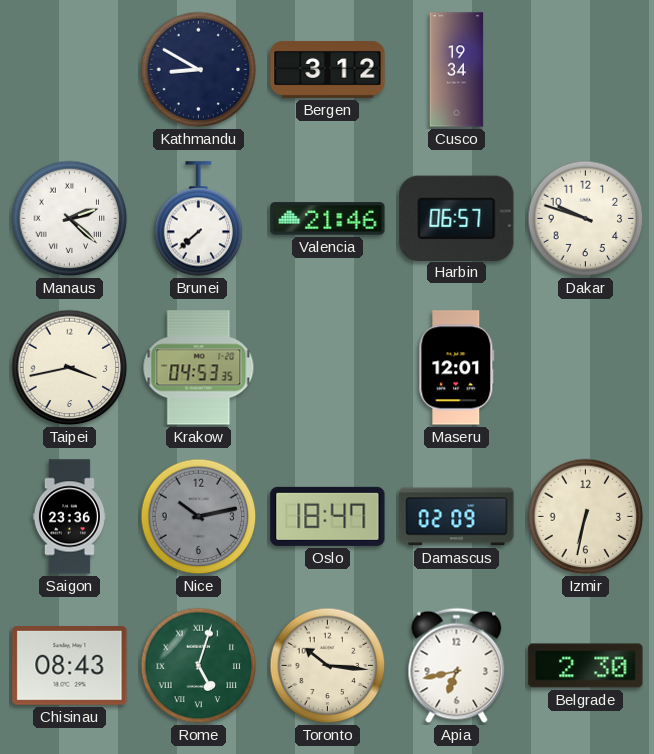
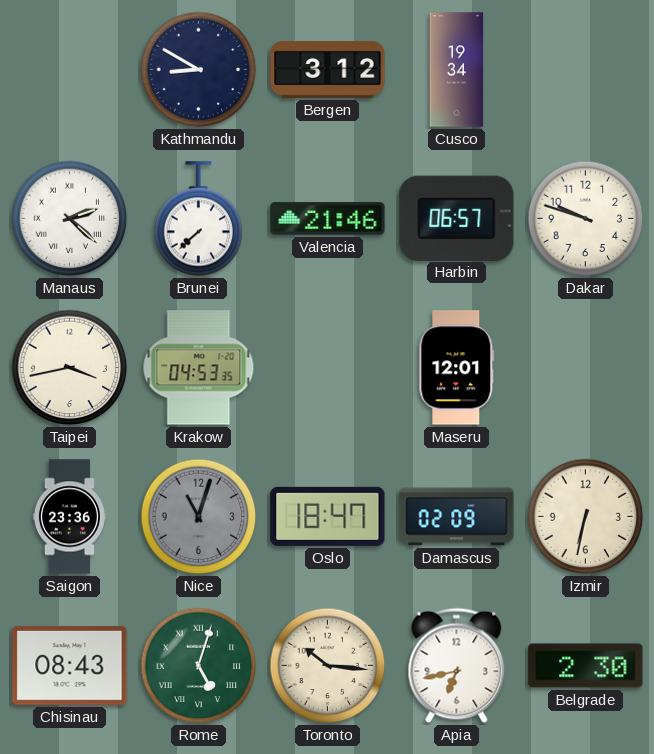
Nice: 10:13 -> 11:03
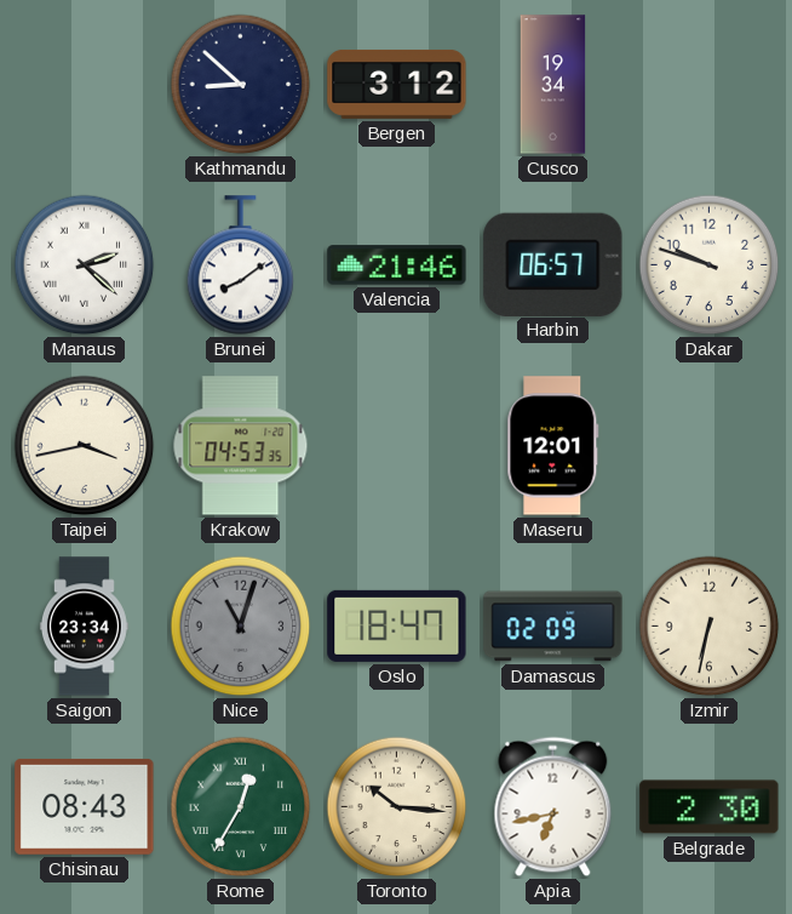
Kathmandu: 8:50 -> 8:52
Brunei: 7:38 -> 8:09
Saigon: 23:36 -> 23:34
Rome: 5:03 -> 12:35
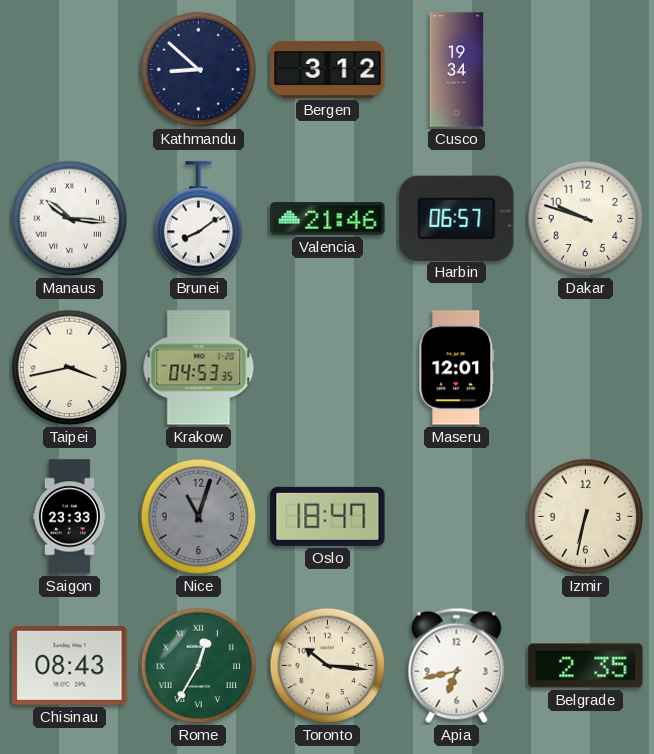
Manaus: 2:22 -> 10:16
Saigon: 23:34 -> 23:33
Damascus: 02:09 -> none
Belgrade: 2:30 -> 2:35
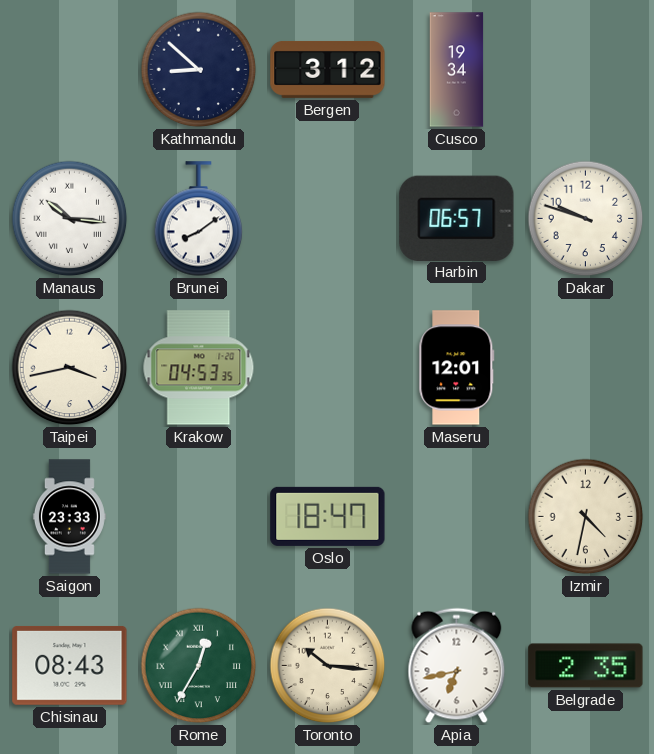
Valencia: 21:46 -> none
Nice: 11:03 -> none
Izmir: 6:32 -> 4:32
